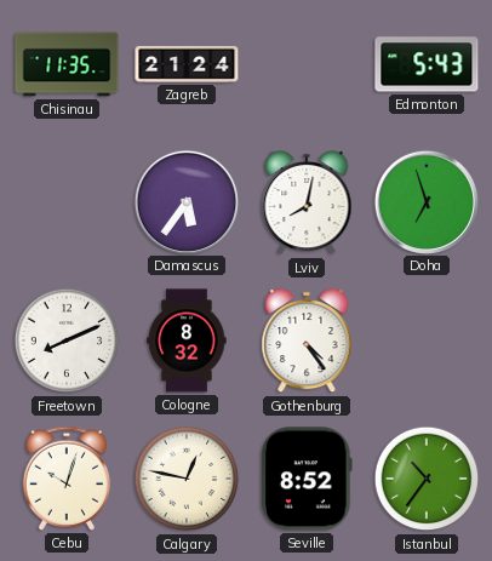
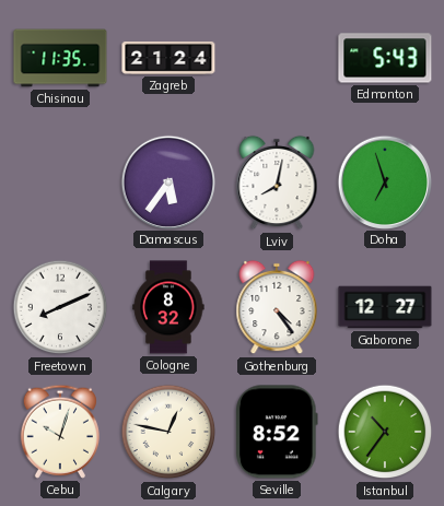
Gaborone: none -> 12:27
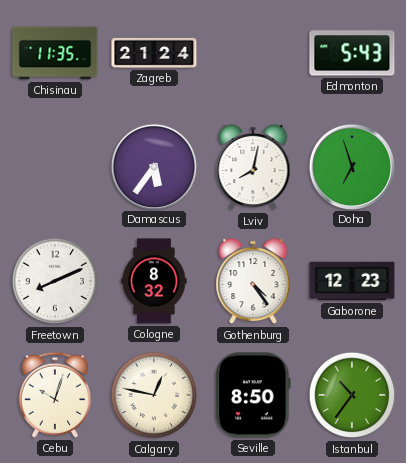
Gaborone: 12:27 -> 12:23
Seville: 8:52 -> 8:50
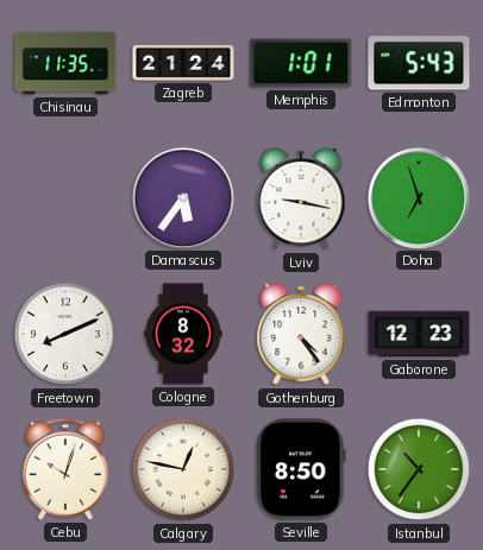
Memphis: none -> 1:01
Lviv: 8:02 -> 9:17
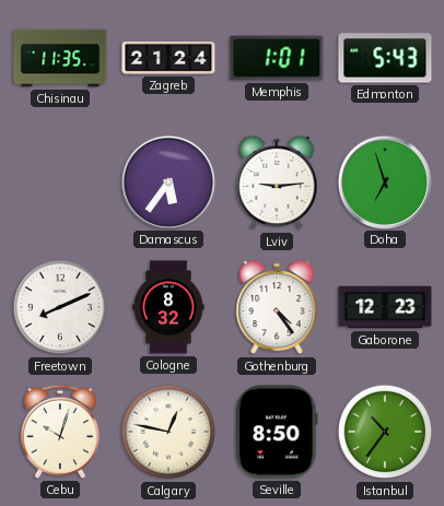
Lviv: 9:17 -> 9:14
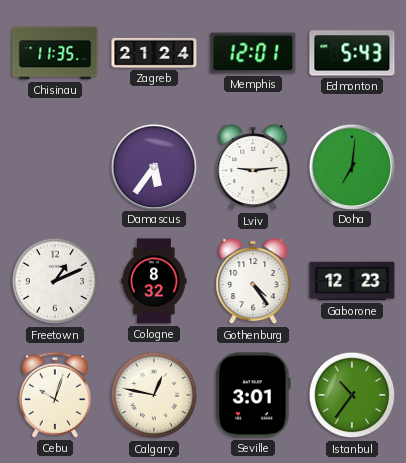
Memphis: 1:01 -> 12:01
Doha: 6:57 -> 7:01
Freetown: 8:11 -> 1:11
Seville: 8:50 -> 3:01
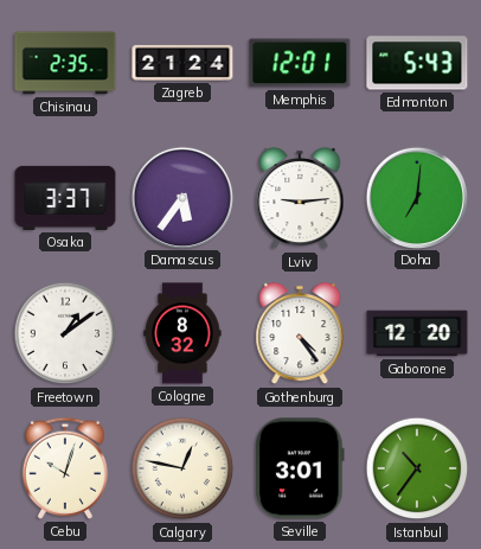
Chisinau: 11:35 -> 2:35
Osaka: none -> 3:37
Freetown: 1:11 -> 1:09
Gaborone: 12:23 -> 12:20
